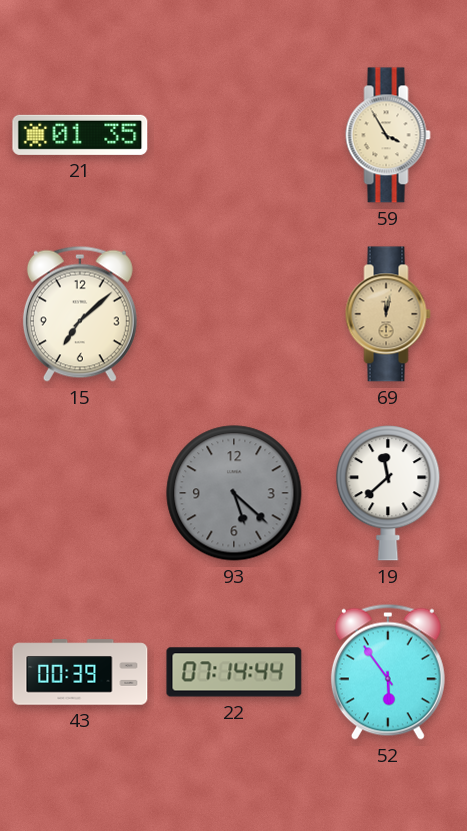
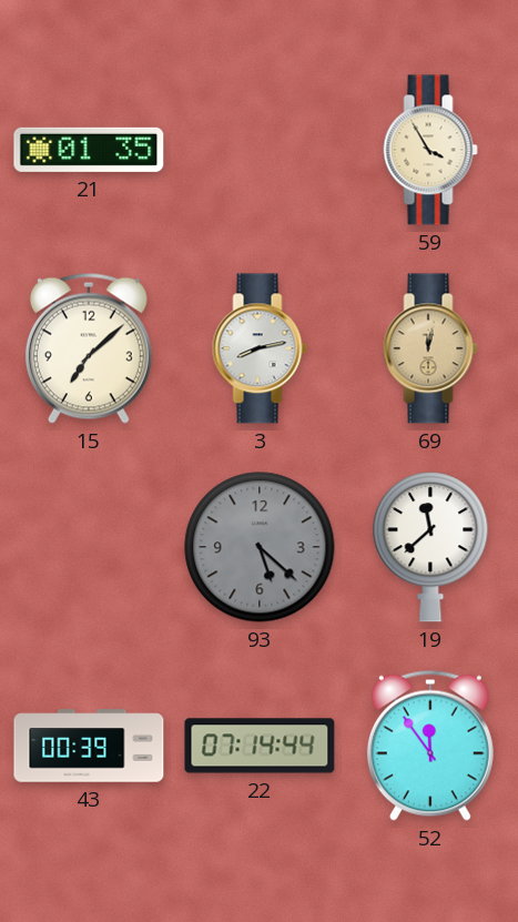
3: none -> 8:13
52: 5:54 -> 11:54
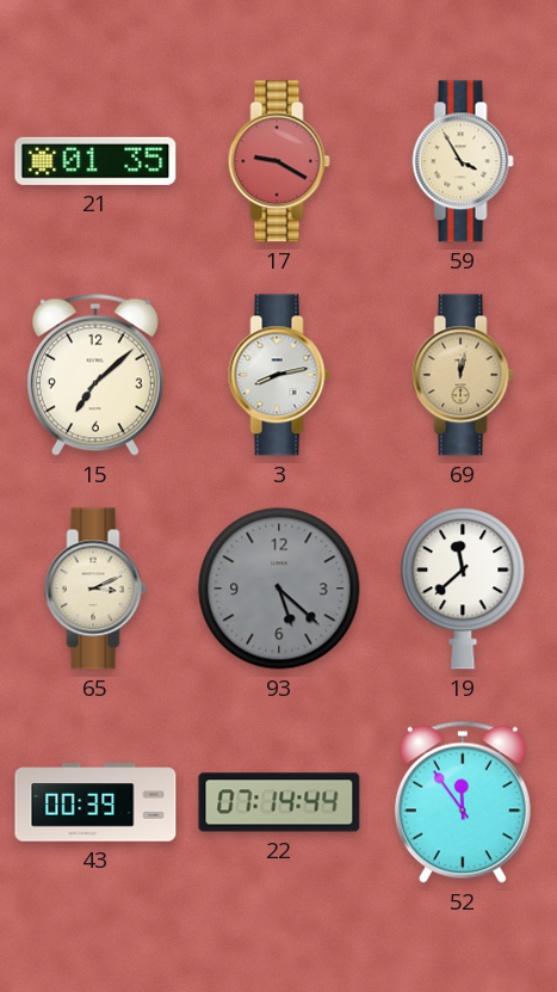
17: none -> 9:20
65: none -> 3:11
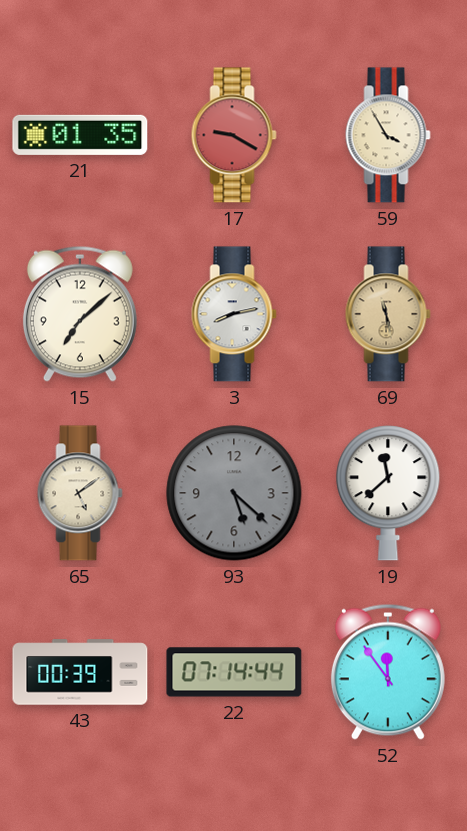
69: 12:02 -> 11:28
65: 3:11 -> 5:09
